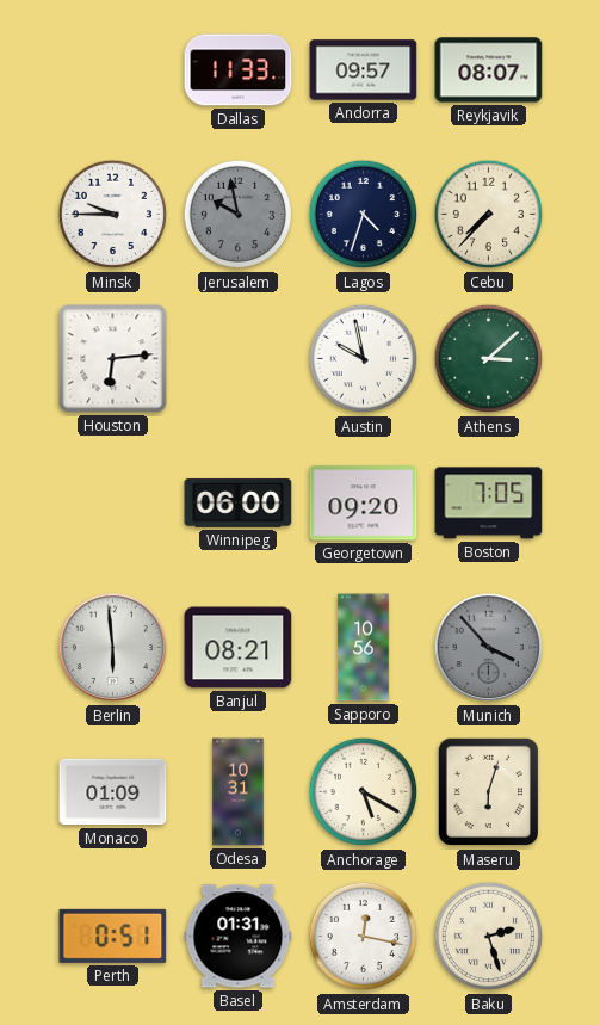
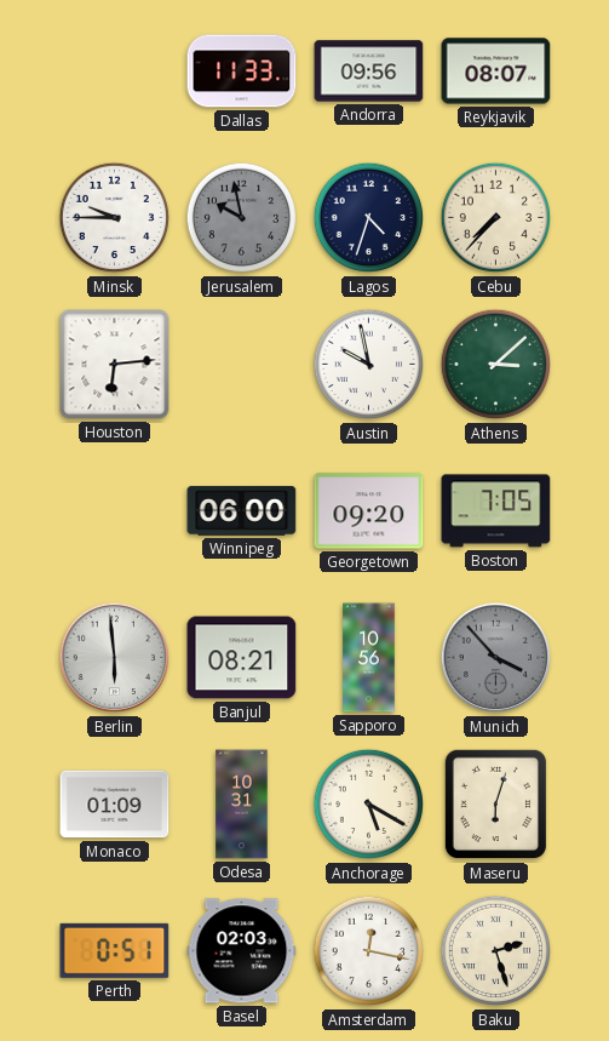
Andorra: 09:57 -> 09:56
Basel: 01:31 -> 02:03
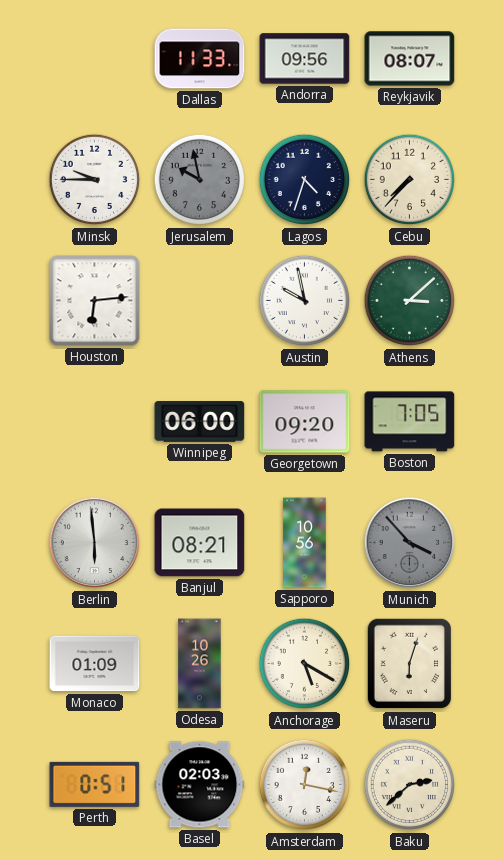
Odesa: 10:31 -> 10:26
Baku: 2:27 -> 2:38
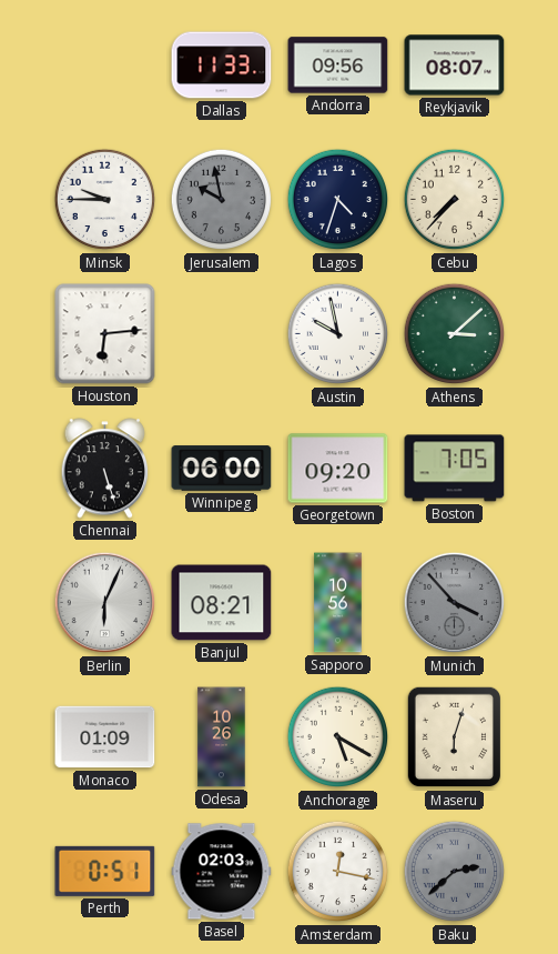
Chennai: none -> 5:27
Berlin: 5:59 -> 6:04
Baku dial: cream -> grey
